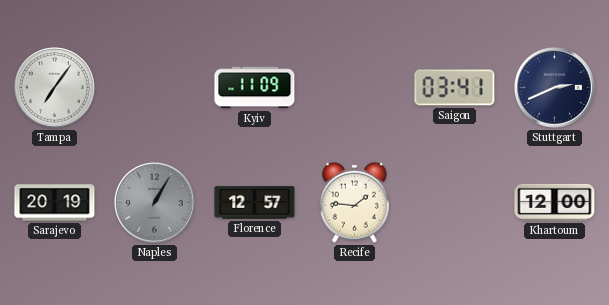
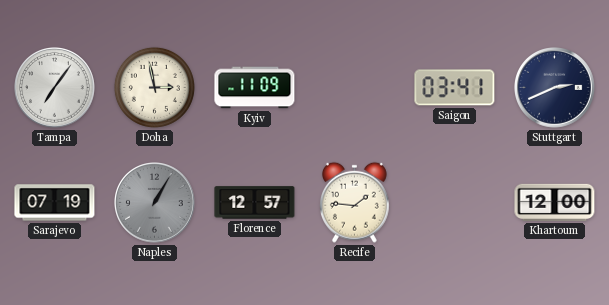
Doha: none -> 2:58
Sarajevo: 20:19 -> 07:19
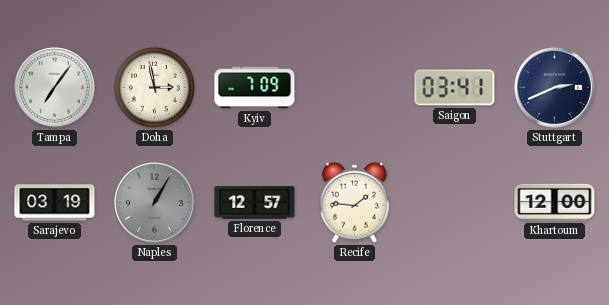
Kyiv: 11:09 -> 7:09
Sarajevo: 07:19 -> 03:19
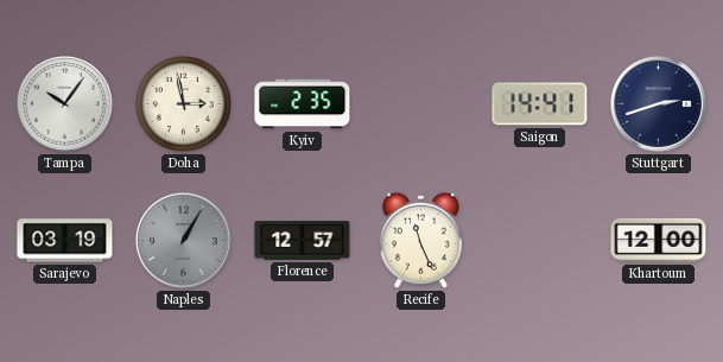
Tampa: 7:06 -> 10:06
Kyiv: 7:09 -> 2:35
Saigon: 03:41 -> 14:41
Stuttgart: 2:41 -> 2:42
Recife: 1:46 -> 11:26
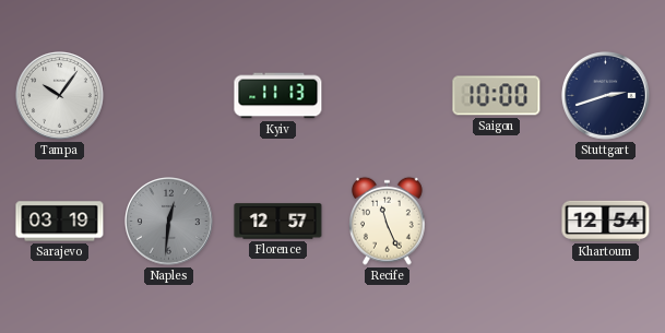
Doha: 2:58 -> none
Kyiv: 2:35 -> 11:13
Saigon: 14:41 -> 10:00
Naples: 1:05 -> 12:31
Khartoum: 12:00 -> 12:54
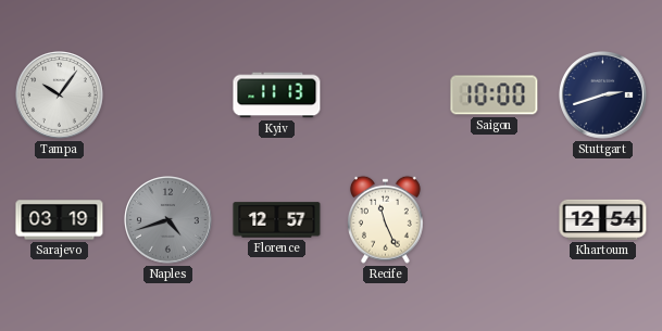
Naples: 12:31 -> 4:42
